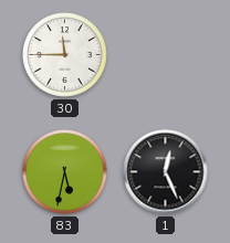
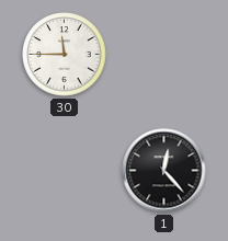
83: 5:32 -> none
1: 12:26 -> 12:23
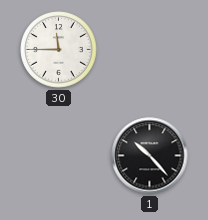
1: 12:23 -> 10:23
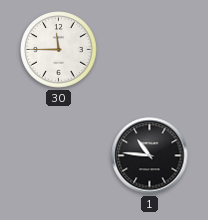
1: 10:23 -> 10:46
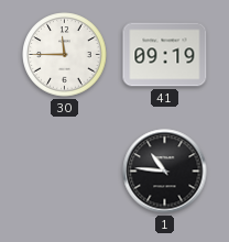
41: none -> 09:19
